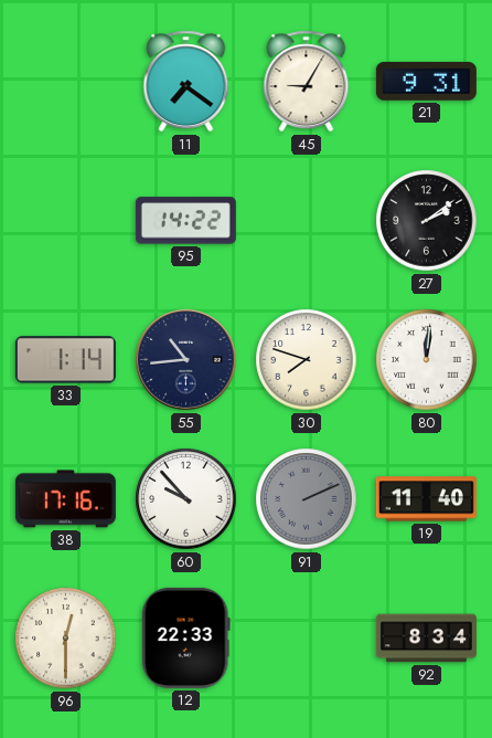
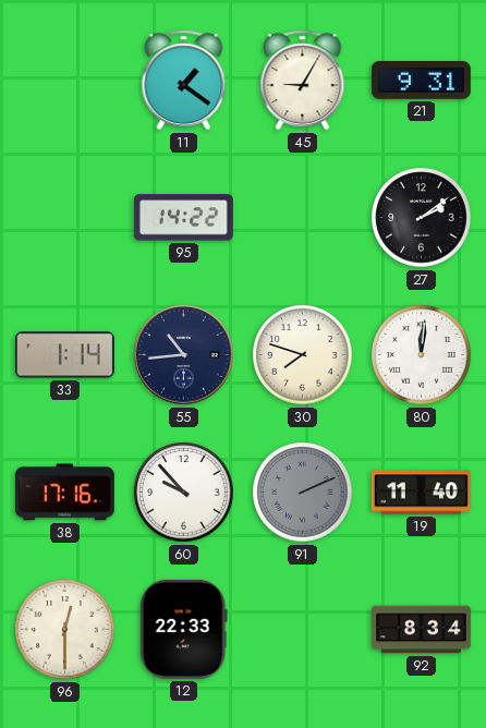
11: 7:21 -> 1:21
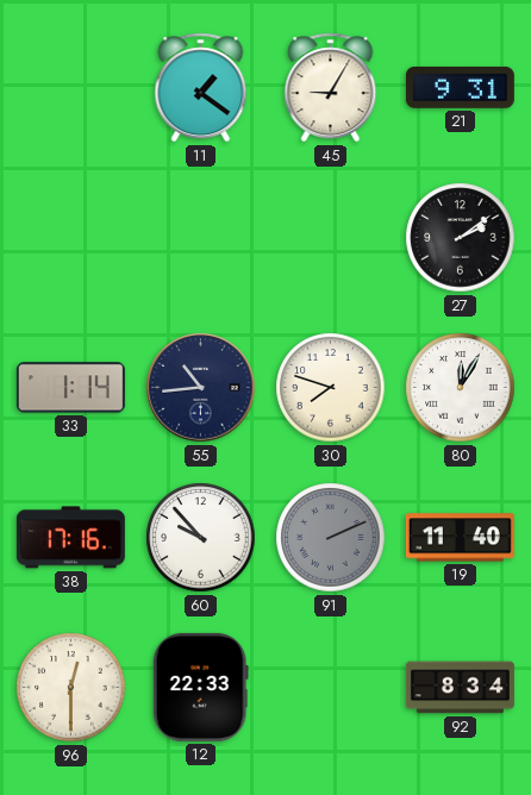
95: 14:22 -> none
80: 12:01 -> 12:05
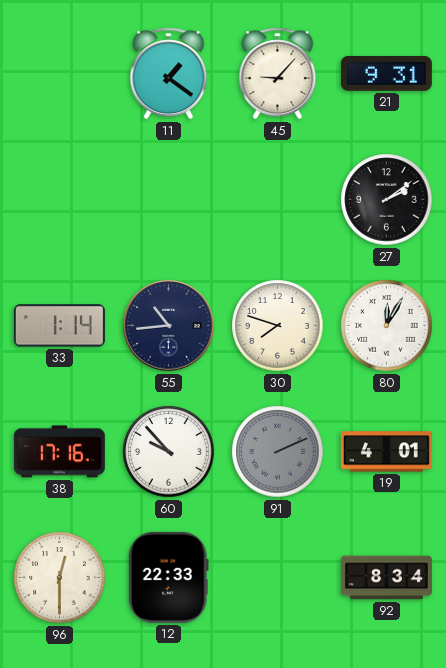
45: 9:05 -> 9:07
19: 11:40 -> 4:01
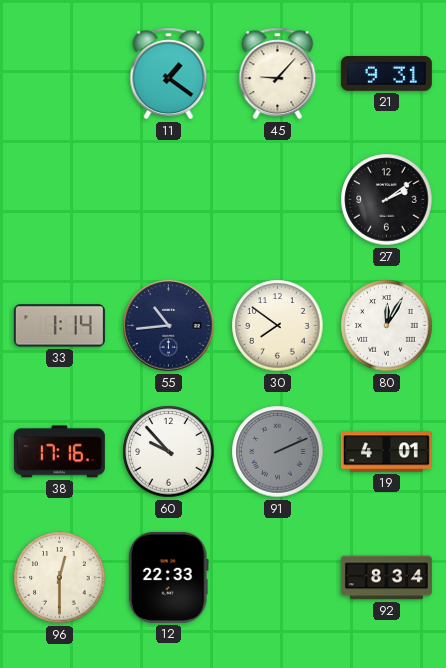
30: 7:48 -> 7:51
